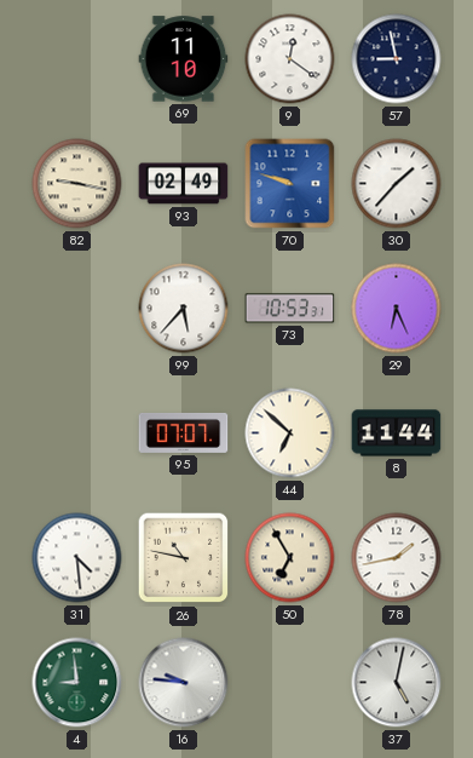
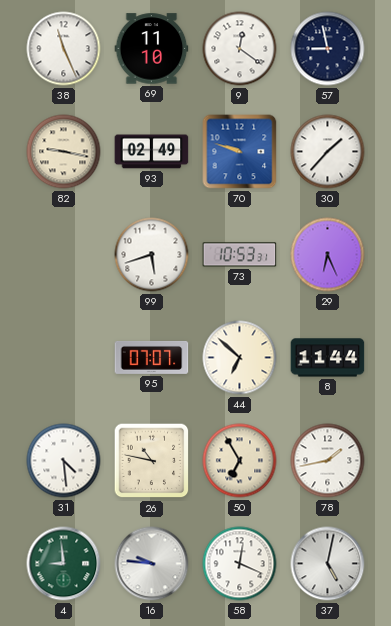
38: none -> 11:26
99: 5:37 -> 5:42
58: none -> 12:19
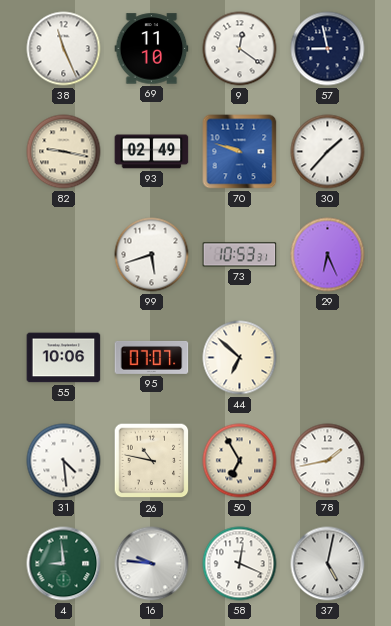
55: none -> 10:06
8: 11:44 -> none
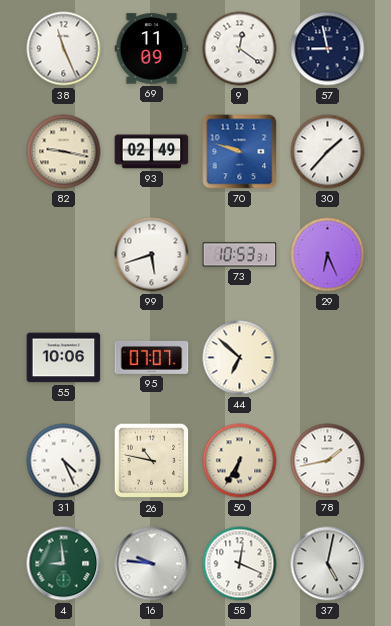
69: 11:10 -> 11:09
31: 4:29 -> 4:26
50: 6:55 -> 6:35
